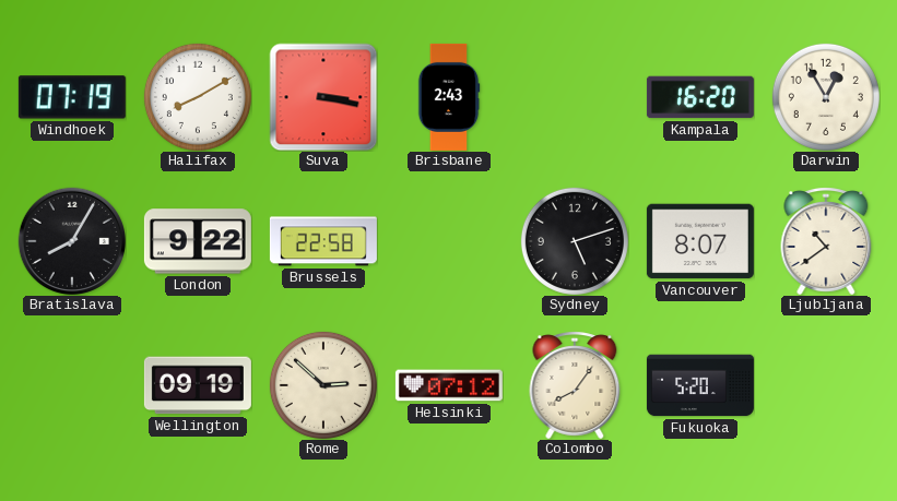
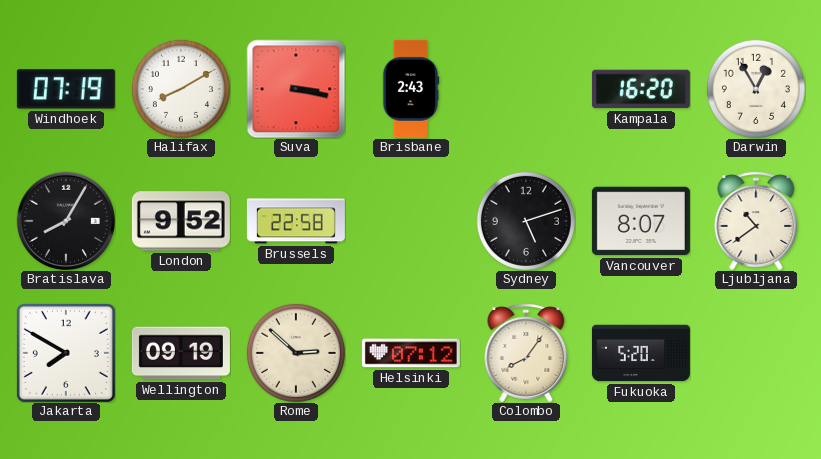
London: 9:22 -> 9:52
Jakarta: none -> 7:50
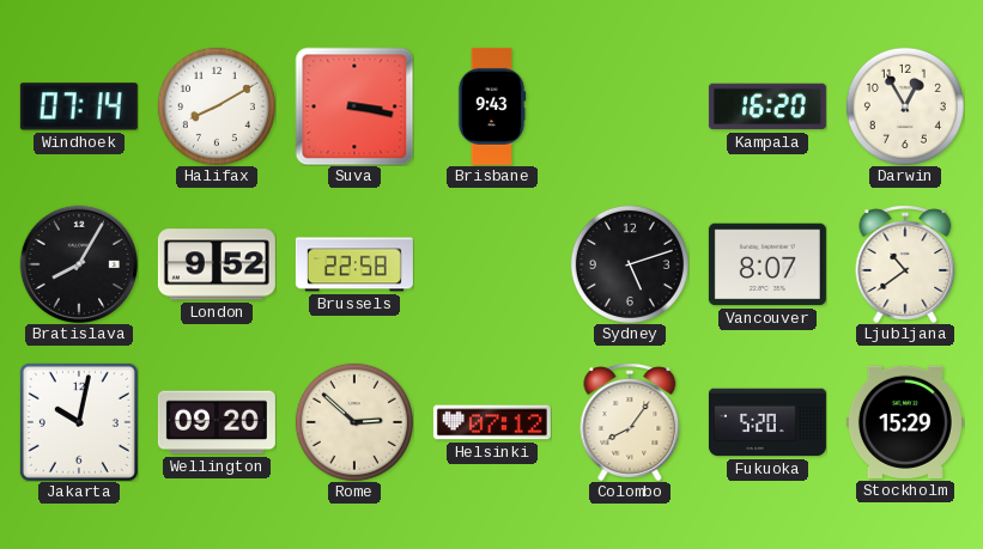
Windhoek: 07:19 -> 07:14
Brisbane: 2:43 -> 9:43
Jakarta: 7:50 -> 10:02
Wellington: 09:19 -> 09:20
Stockholm: none -> 15:29
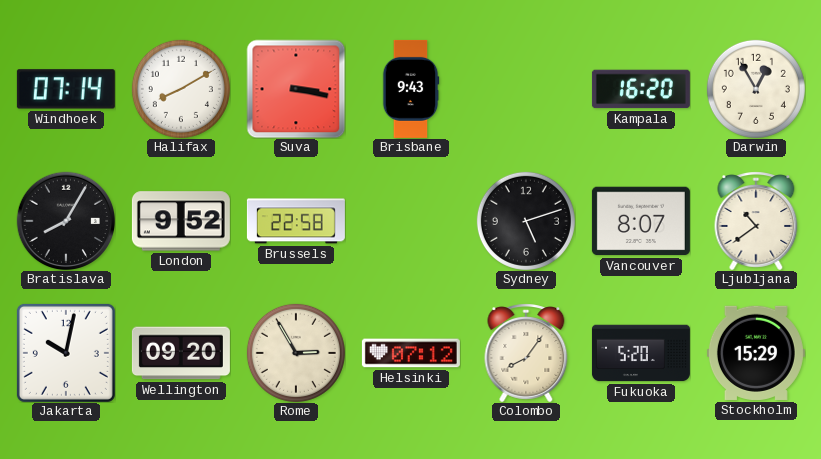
Rome: 2:52 -> 2:55
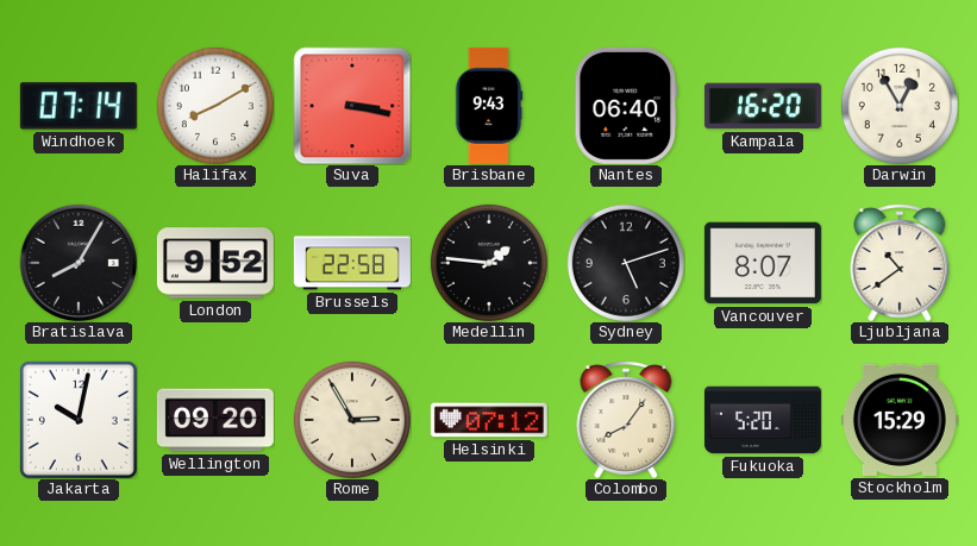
Nantes: none -> 06:40
Medellin: none -> 1:46
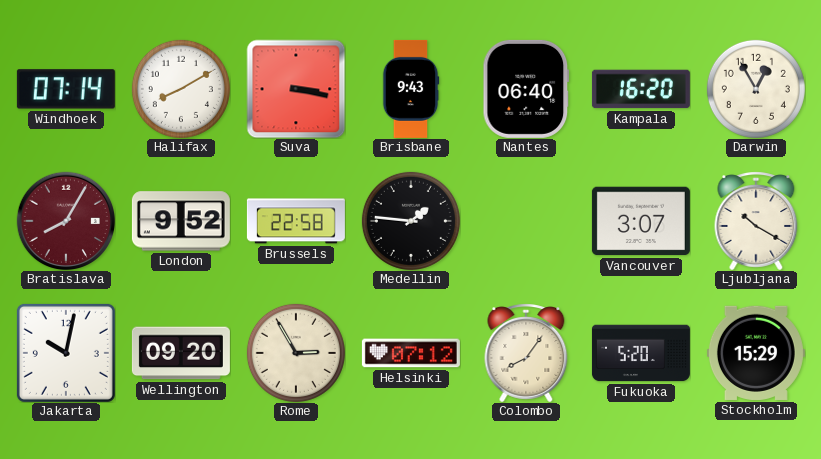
Bratislava dial: black -> burgundy
Sydney: 5:12 -> none
Vancouver: 8:07 -> 3:07
Ljubljana: 10:39 -> 10:20
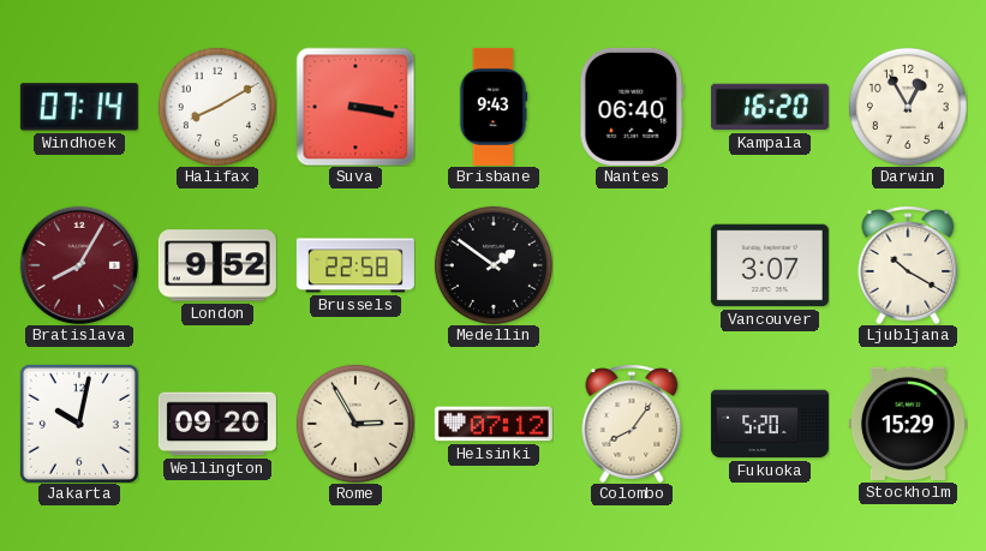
Medellin: 1:46 -> 1:51
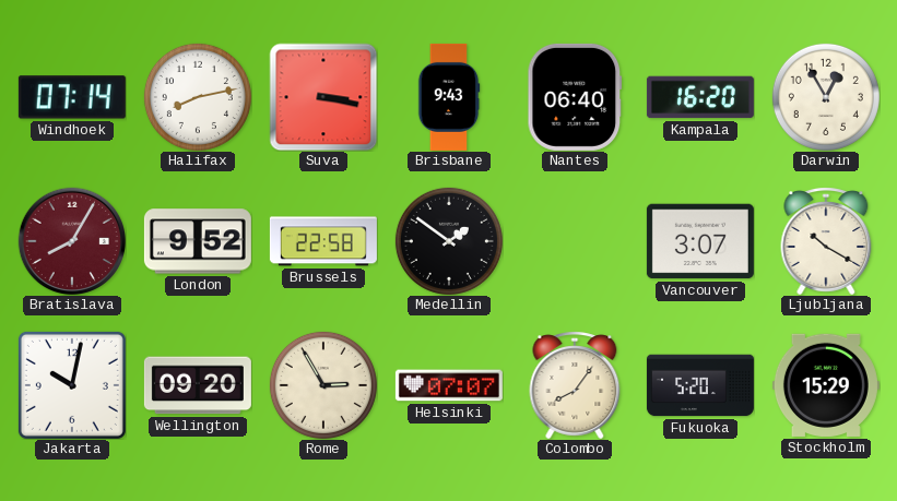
Halifax: 8:10 -> 8:13
Helsinki: 07:12 -> 07:07
